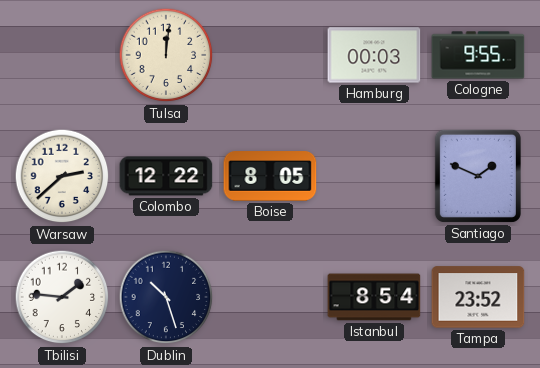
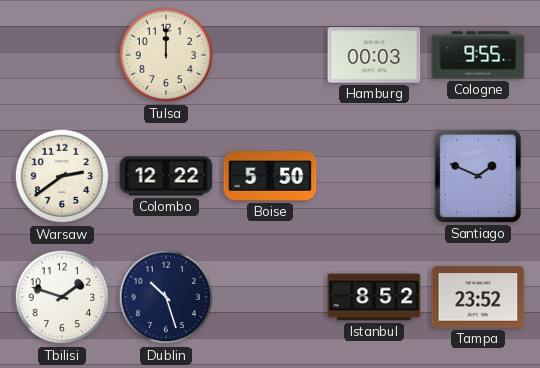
Tulsa: 12:01 -> 12:00
Warsaw: 2:38 -> 2:39
Boise: 8:05 -> 5:50
Tbilisi: 1:46 -> 1:48
Istanbul: 8:54 -> 8:52
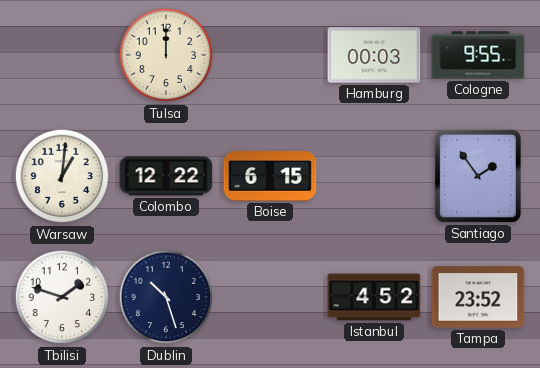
Warsaw: 2:39 -> 1:01
Boise: 5:50 -> 6:15
Santiago: 1:49 -> 1:54
Istanbul: 8:52 -> 4:52
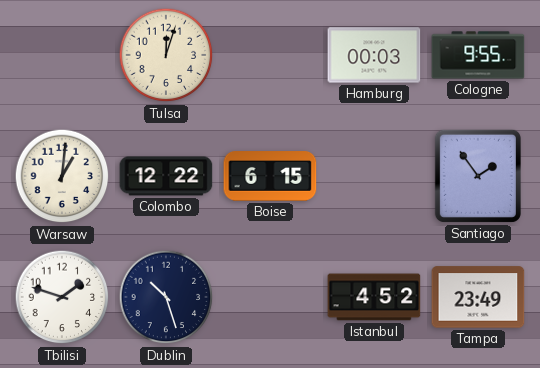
Tulsa: 12:00 -> 12:03
Tampa: 23:52 -> 23:49
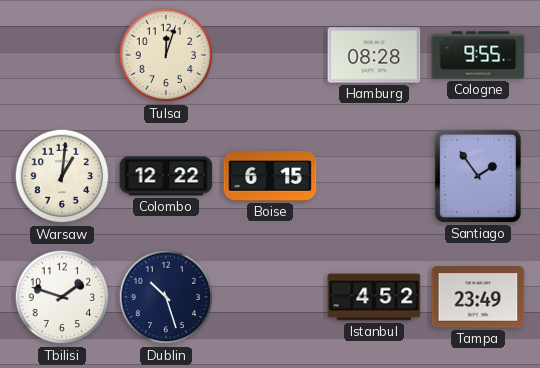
Hamburg: 00:03 -> 08:28
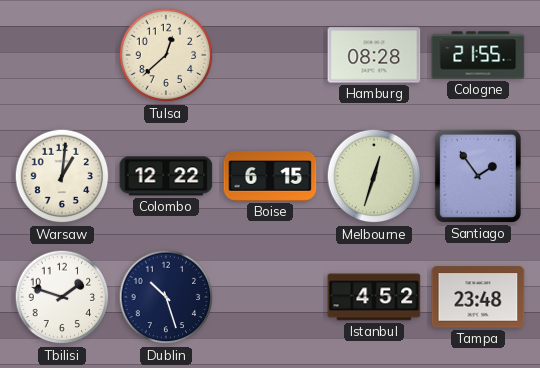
Tulsa: 12:03 -> 12:38
Cologne: 9:55 -> 21:55
Melbourne: none -> 12:33
Tampa: 23:49 -> 23:48
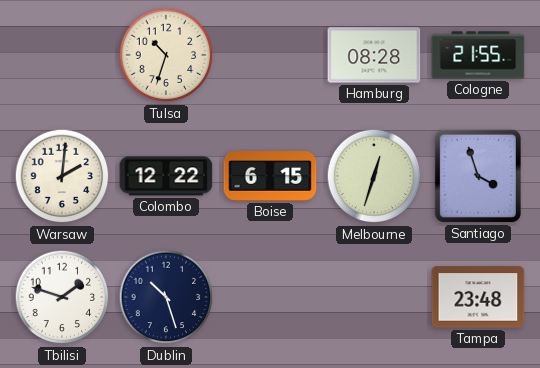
Tulsa: 12:38 -> 10:33
Warsaw: 1:01 -> 2:01
Santiago: 1:54 -> 3:57
Istanbul: 4:52 -> none
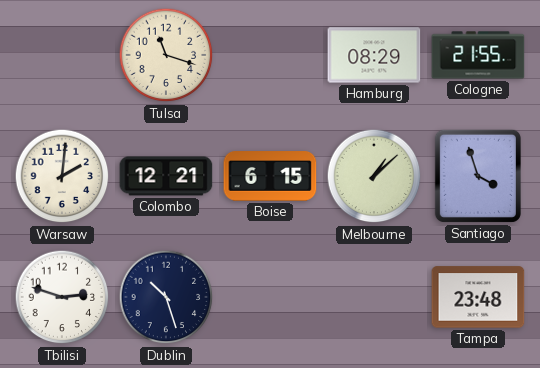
Tulsa: 10:33 -> 11:18
Hamburg: 08:28 -> 08:29
Colombo: 12:22 -> 12:21
Melbourne: 12:33 -> 1:08
Tbilisi: 1:48 -> 2:48
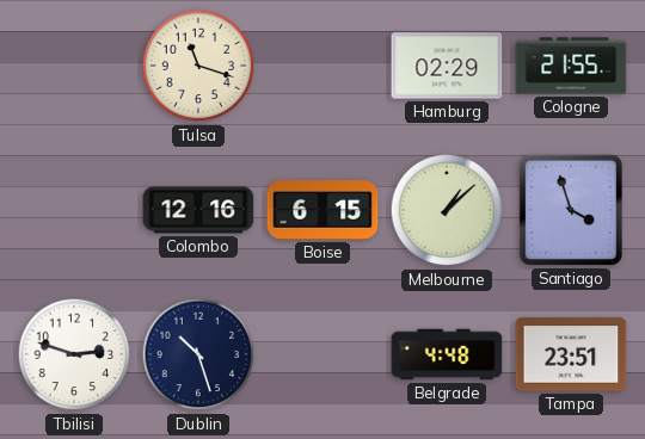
Hamburg: 08:29 -> 02:29
Warsaw: 2:01 -> none
Colombo: 12:21 -> 12:16
Belgrade: none -> 4:48
Tampa: 23:48 -> 23:51
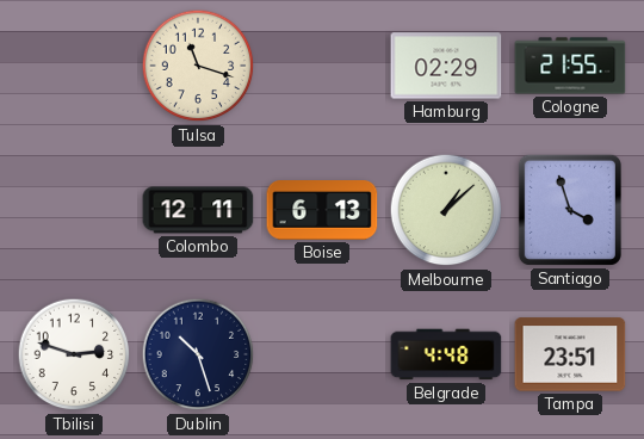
Colombo: 12:16 -> 12:11
Boise: 6:15 -> 6:13
